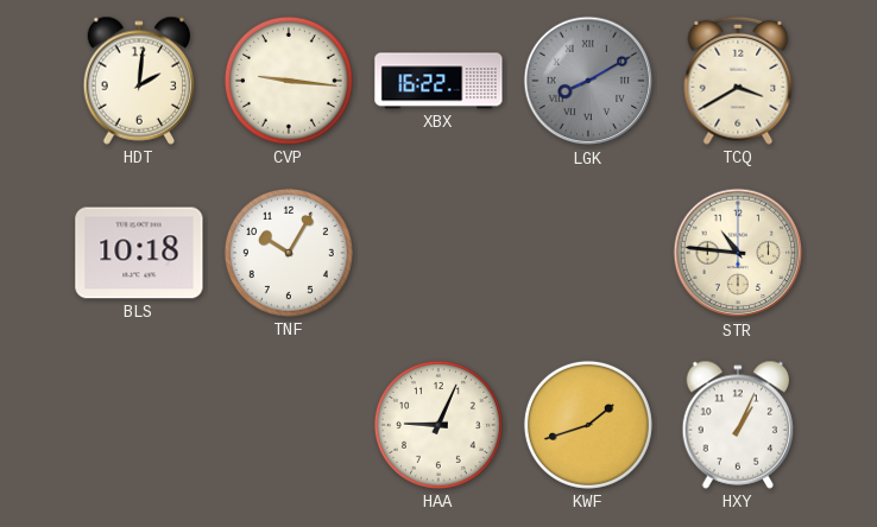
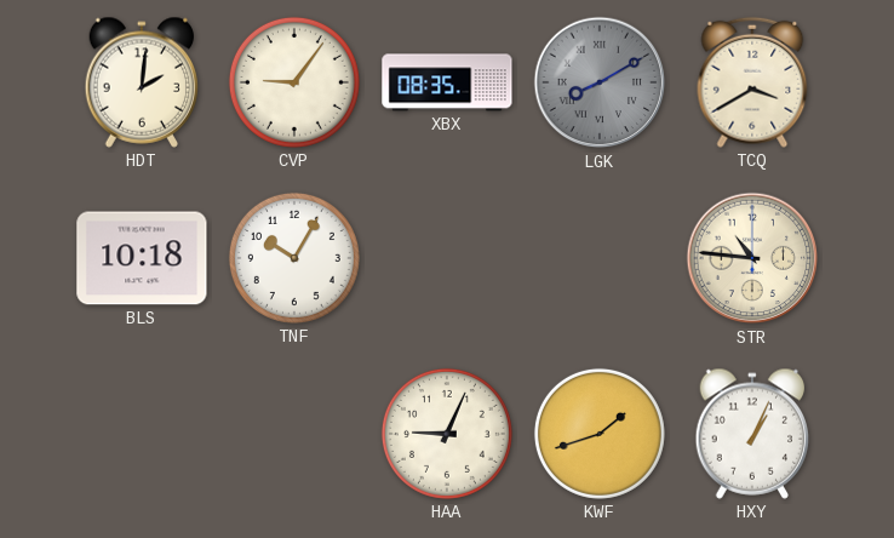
CVP: 9:16 -> 9:06
XBX: 16:22 -> 08:35
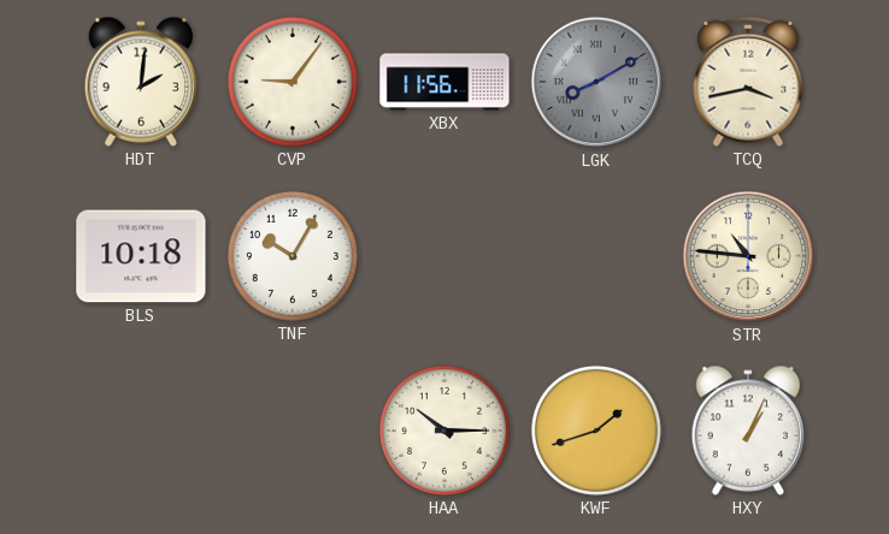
XBX: 08:35 -> 11:56
TCQ: 3:40 -> 3:43
HAA: 9:04 -> 10:15
